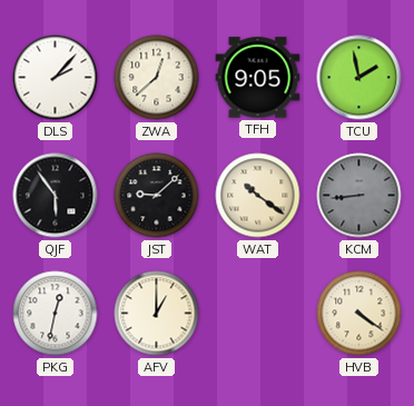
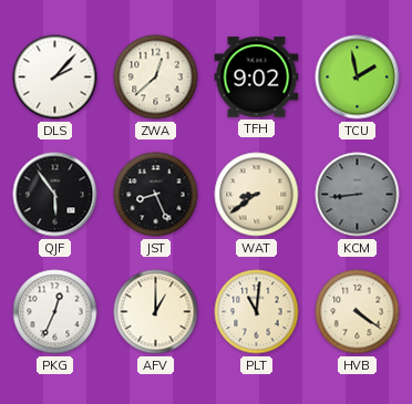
TFH: 9:05 -> 9:02
JST: 9:08 -> 8:26
WAT: 10:21 -> 8:39
PKG: 12:32 -> 12:34
PLT: none -> 11:01
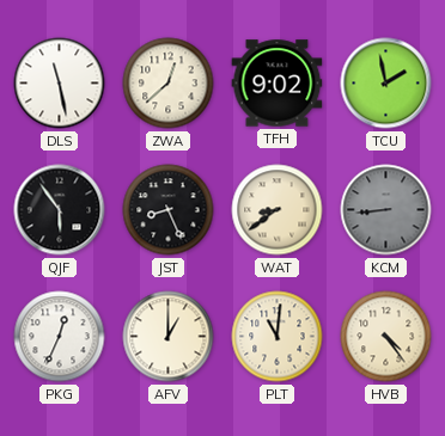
DLS: 2:07 -> 11:28
HVB: 4:21 -> 4:24
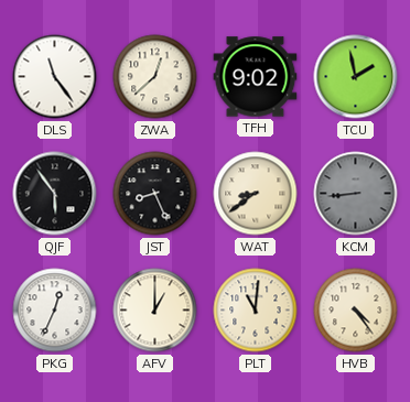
DLS: 11:28 -> 11:24
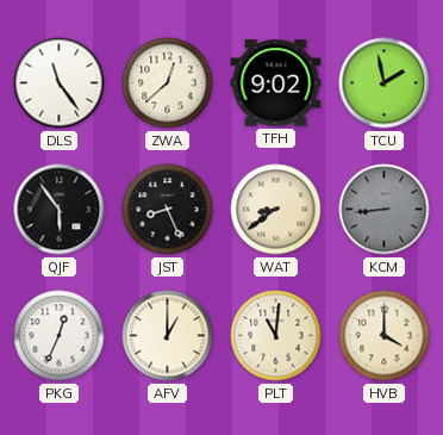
HVB: 4:24 -> 4:00
